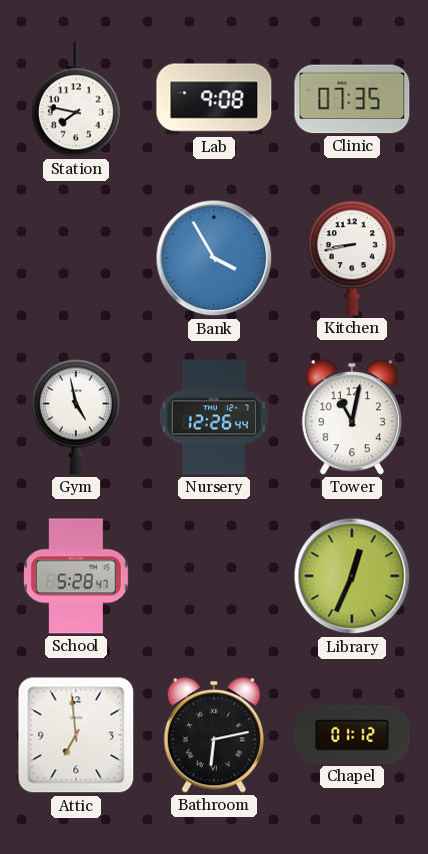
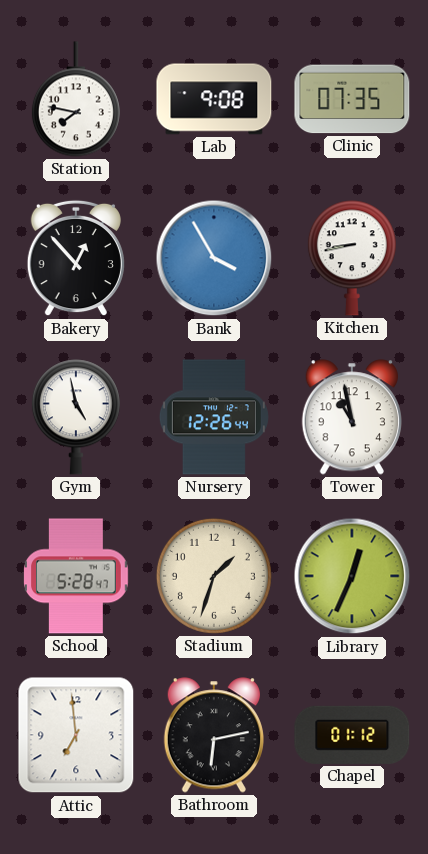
Bakery: none -> 12:53
Tower: 11:02 -> 10:58
Stadium: none -> 1:33
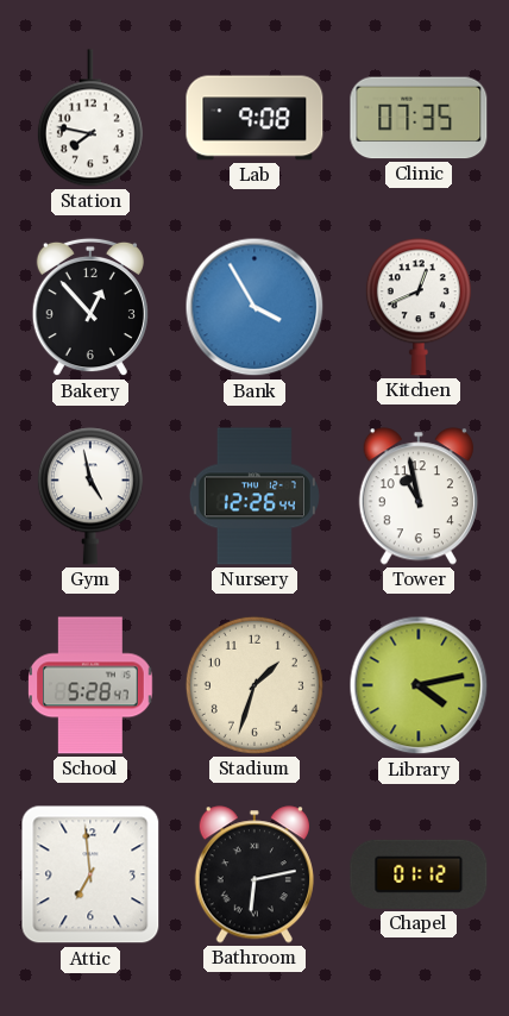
Kitchen: 8:43 -> 12:41
Library: 12:34 -> 4:13
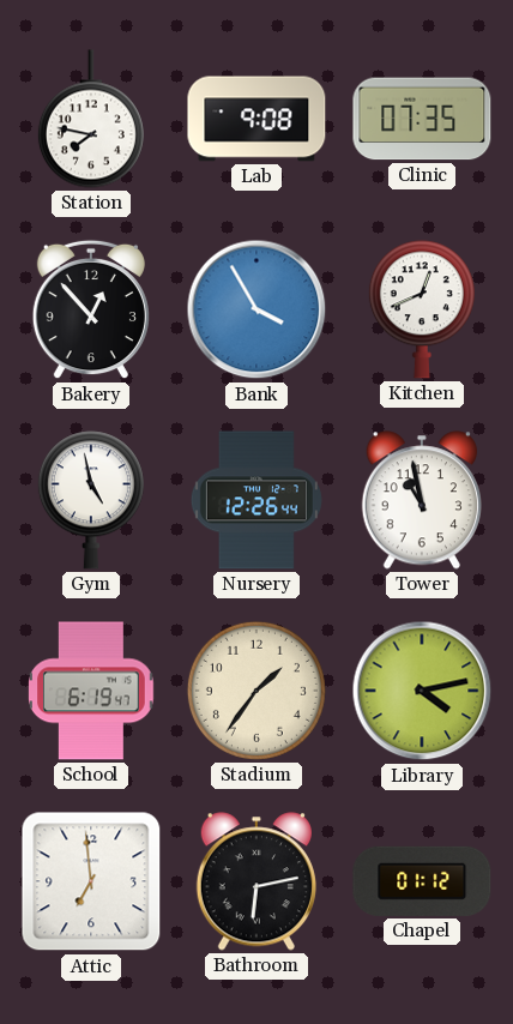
School: 5:28 -> 6:19
Stadium: 1:33 -> 1:36
